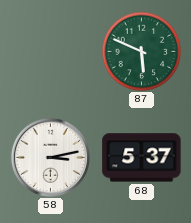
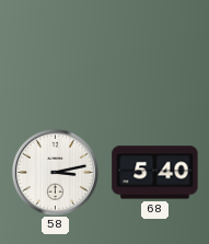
87: 5:49 -> none
68: 5:37 -> 5:40
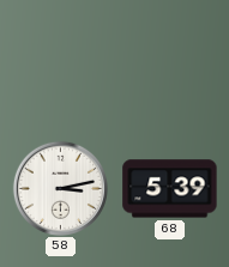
68: 5:40 -> 5:39
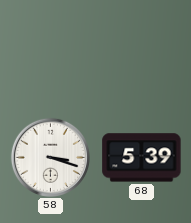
58: 3:13 -> 3:18
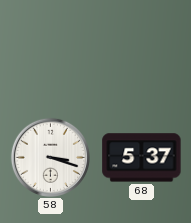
68: 5:39 -> 5:37
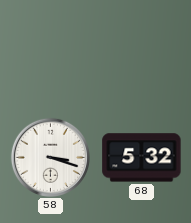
68: 5:37 -> 5:32
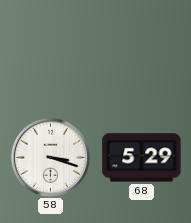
68: 5:32 -> 5:29
